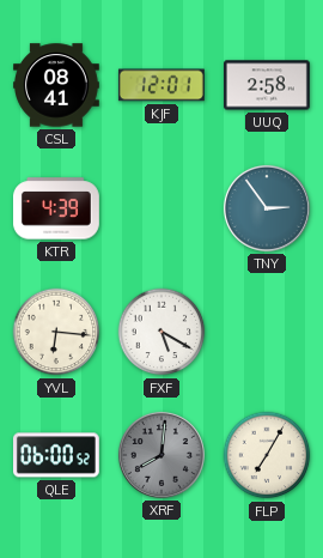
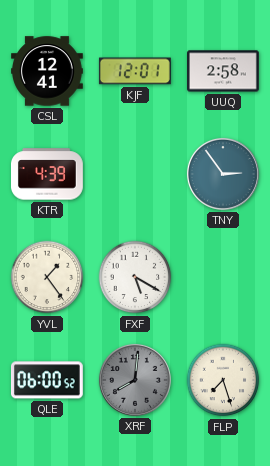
CSL: 08:41 -> 12:41
YVL: 6:16 -> 1:24
FLP: 7:05 -> 7:27
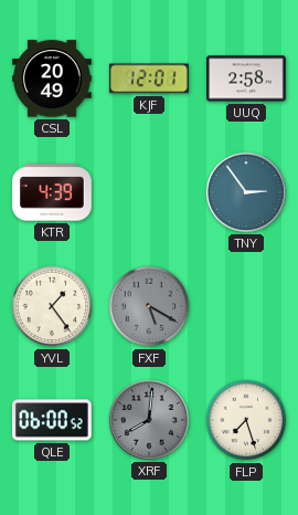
CSL: 12:41 -> 20:49
FXF dial: white -> grey
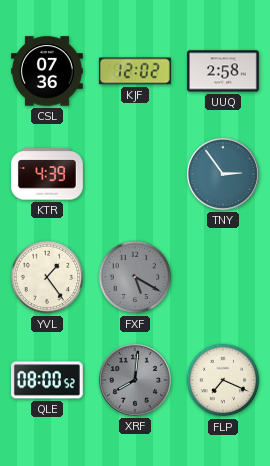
CSL: 20:49 -> 07:36
KJF: 12:01 -> 12:02
QLE: 06:00 -> 08:00
FLP: 7:27 -> 7:19
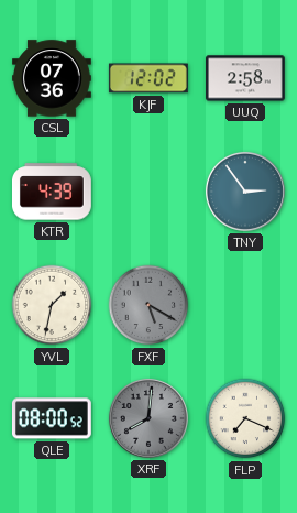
YVL: 1:24 -> 1:32
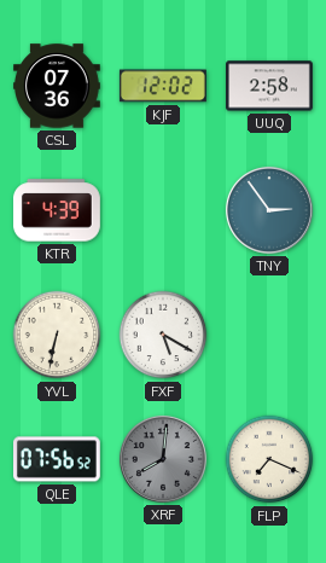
YVL: 1:32 -> 6:32
FXF dial: grey -> white
QLE: 08:00 -> 07:56
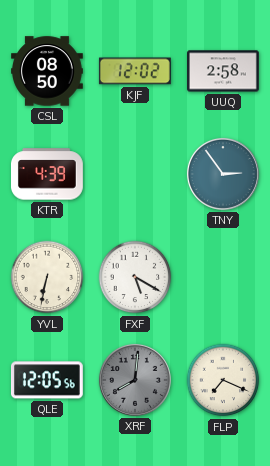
CSL: 07:36 -> 08:50
QLE: 07:56 -> 12:05
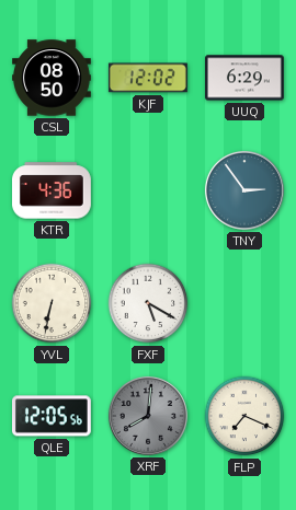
UUQ: 2:58 -> 6:29
KTR: 4:39 -> 4:36
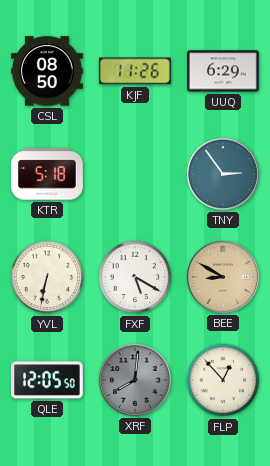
KJF: 12:02 -> 11:26
KTR: 4:36 -> 5:18
BEE: none -> 8:50
QLE: 12:05:56 -> 12:05:50
FLP: 7:19 -> 12:53
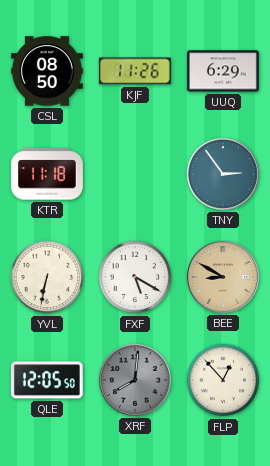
KTR: 5:18 -> 11:18
